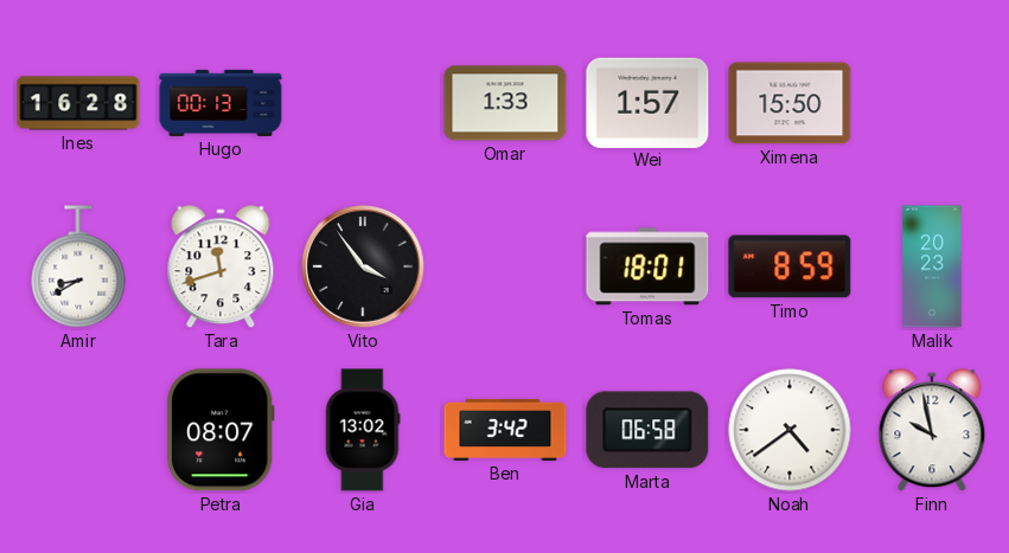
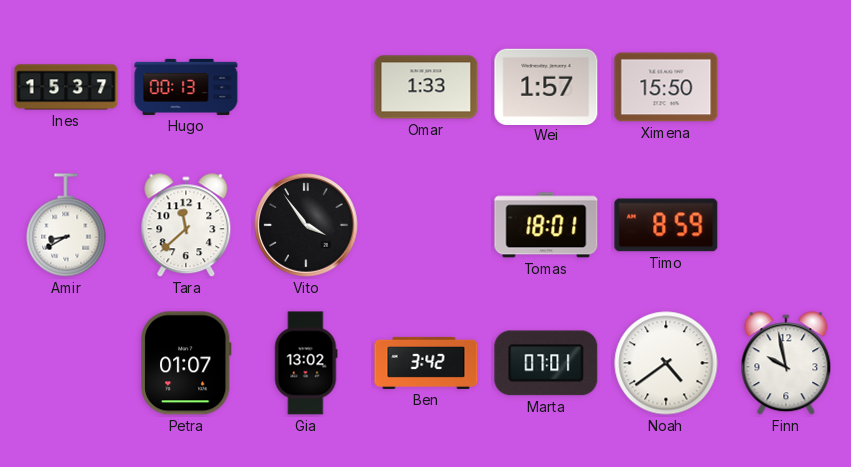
Ines: 16:28 -> 15:37
Tara: 11:42 -> 11:38
Malik: 20:23 -> none
Petra: 08:07 -> 01:07
Marta: 06:58 -> 07:01
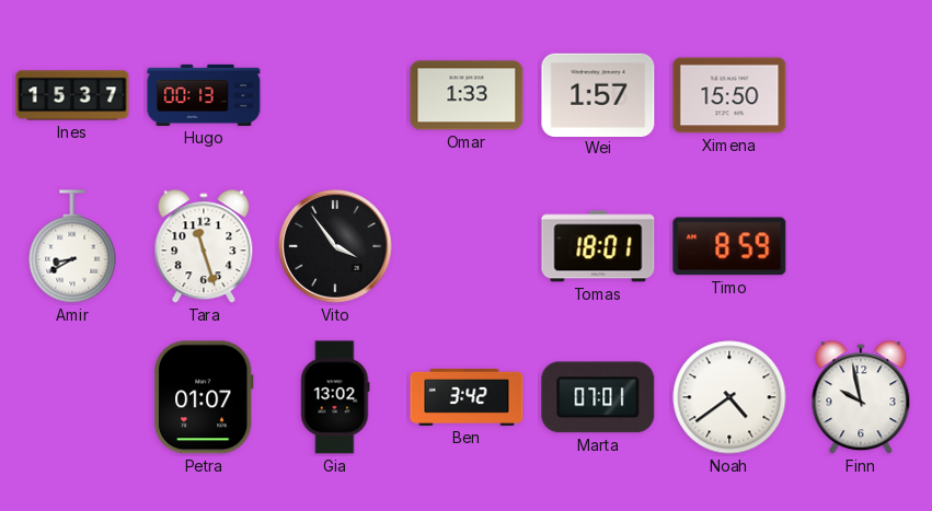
Tara: 11:38 -> 11:27
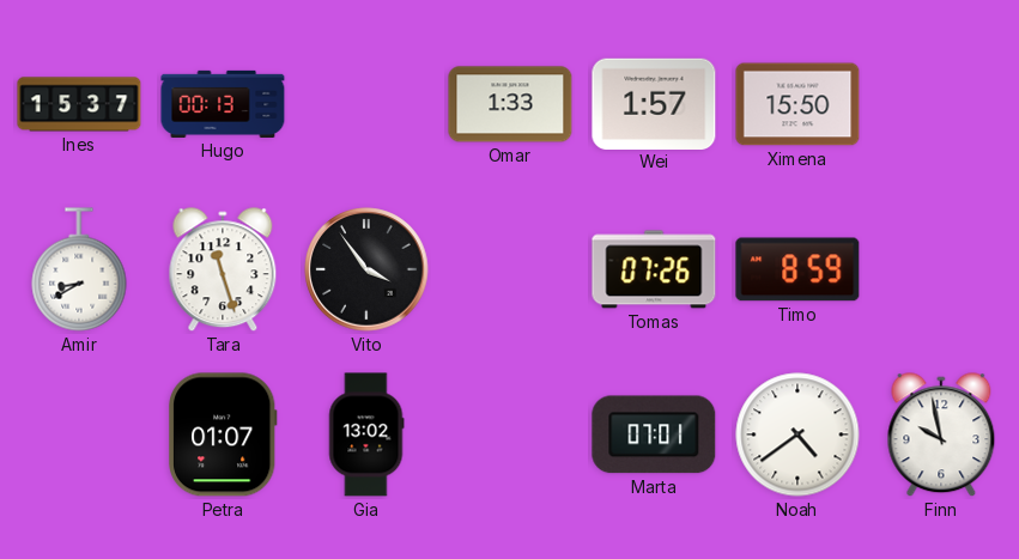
Tomas: 18:01 -> 07:26
Ben: 3:42 -> none
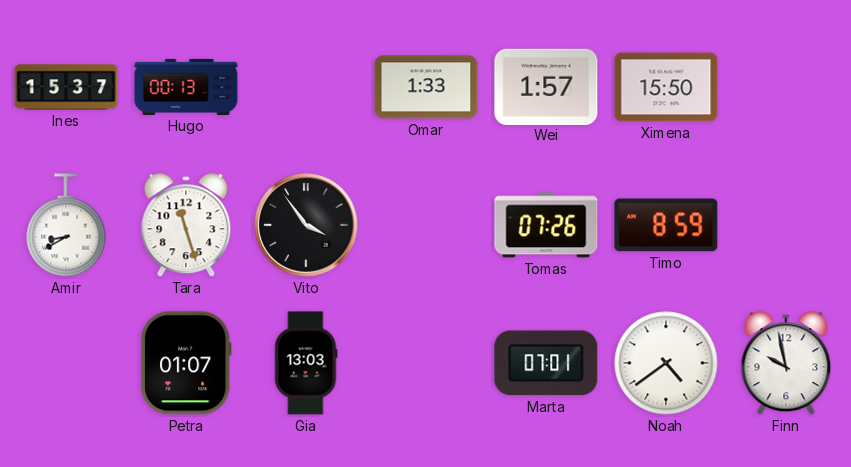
Gia: 13:02 -> 13:03
